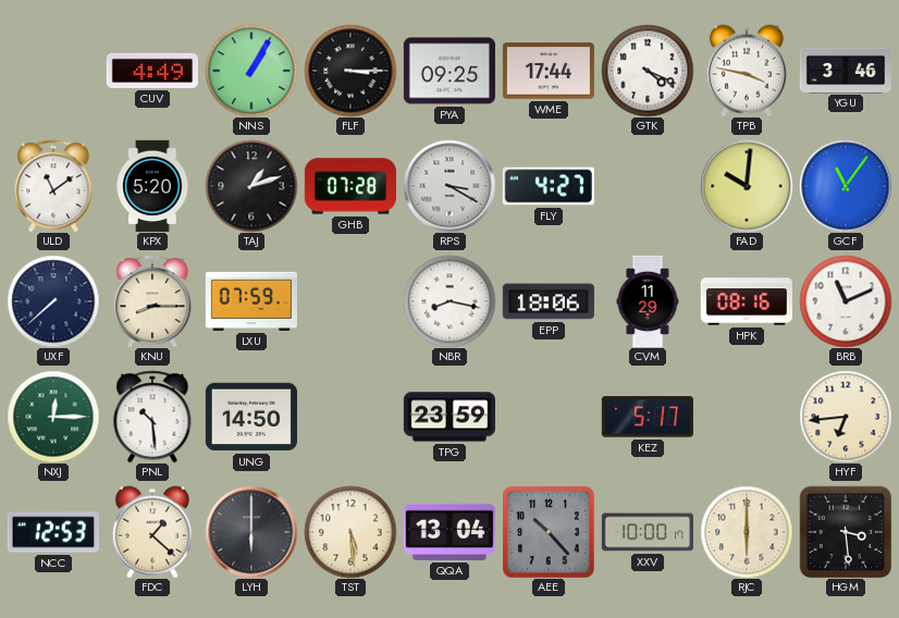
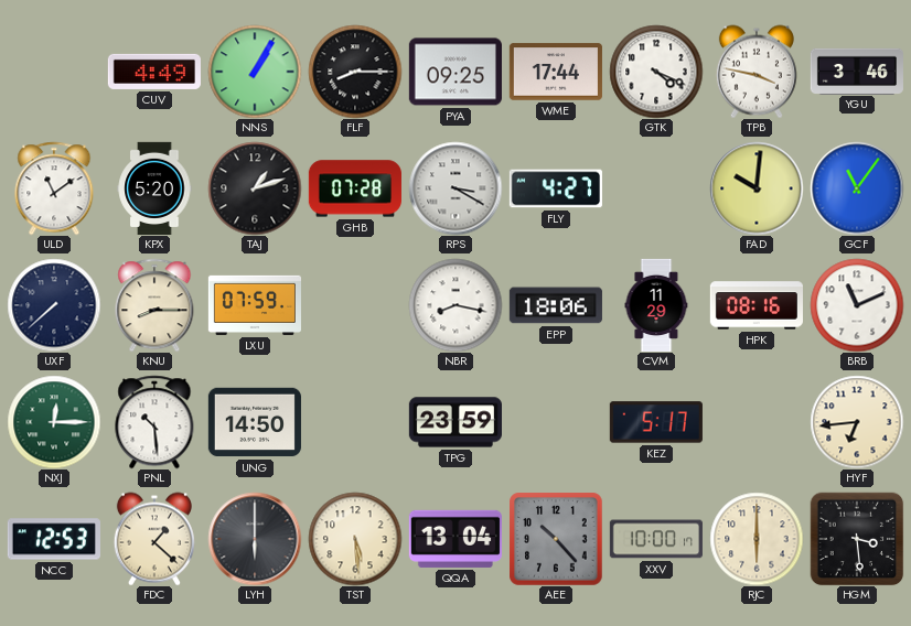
FLF: 3:15 -> 8:15
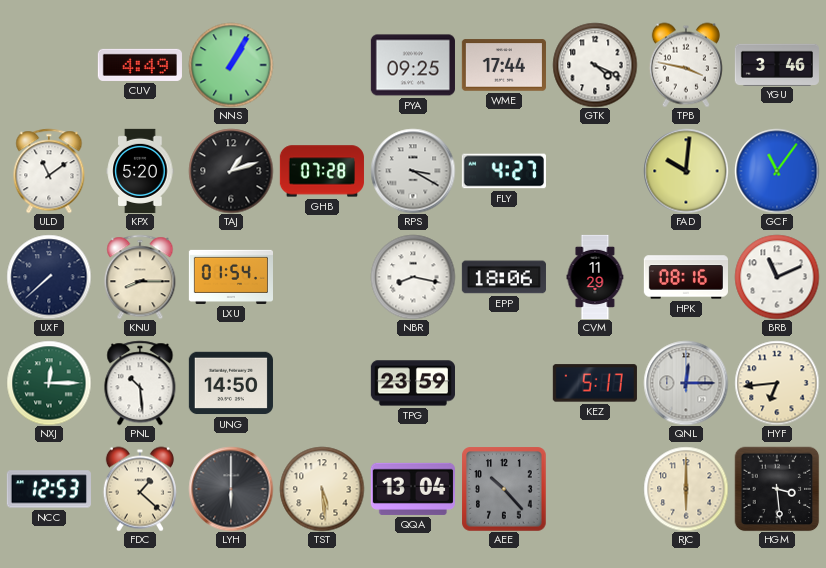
FLF: 8:15 -> none
LXU: 07:59 -> 01:54
QNL: none -> 12:15
XXV: 10:00 -> none
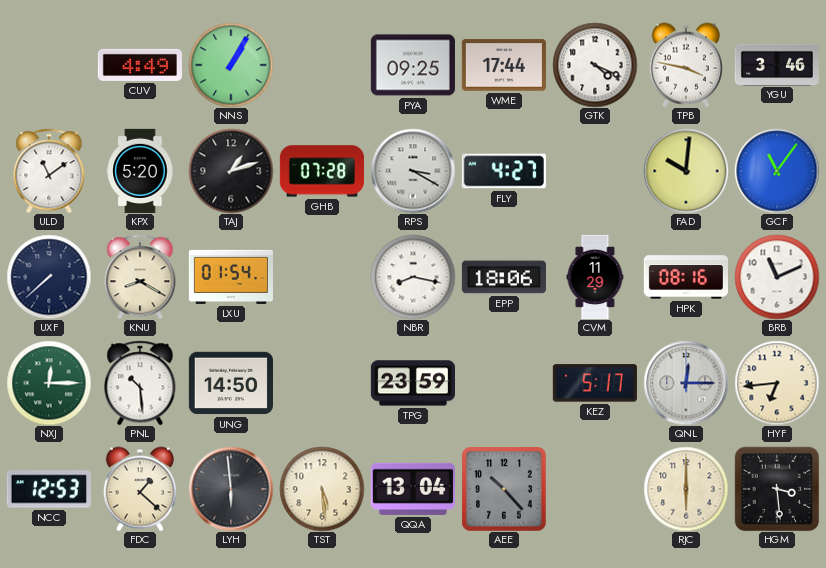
KNU: 8:15 -> 8:20
LYH: 6:00 -> 5:59
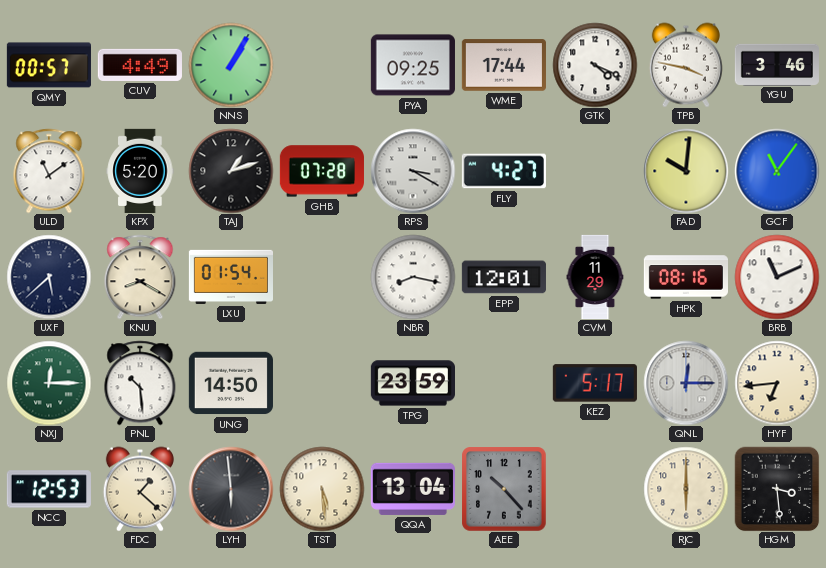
QMY: none -> 00:57
UXF: 7:38 -> 5:38
EPP: 18:06 -> 12:01
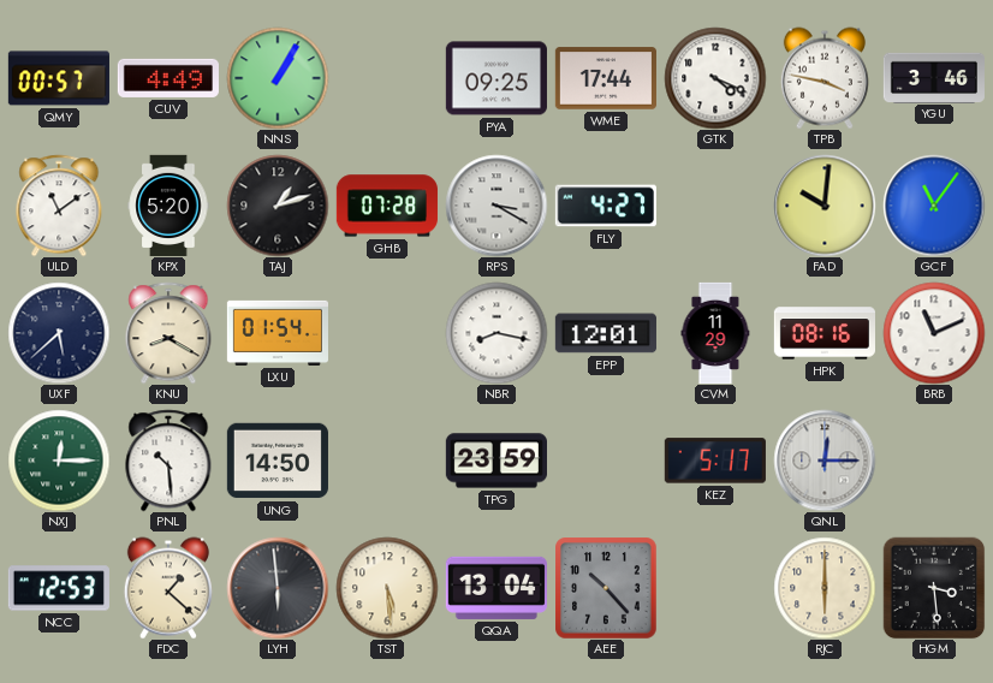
HYF: 6:44 -> none
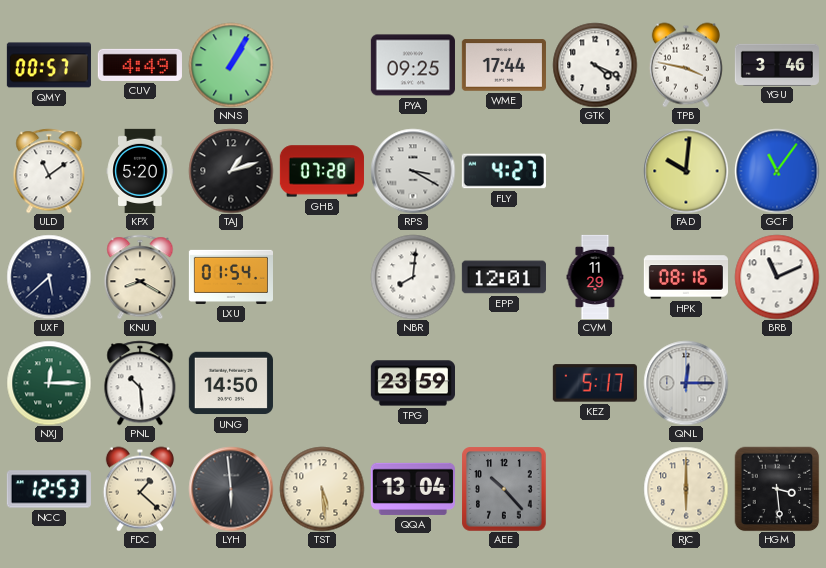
NBR: 8:17 -> 8:01
